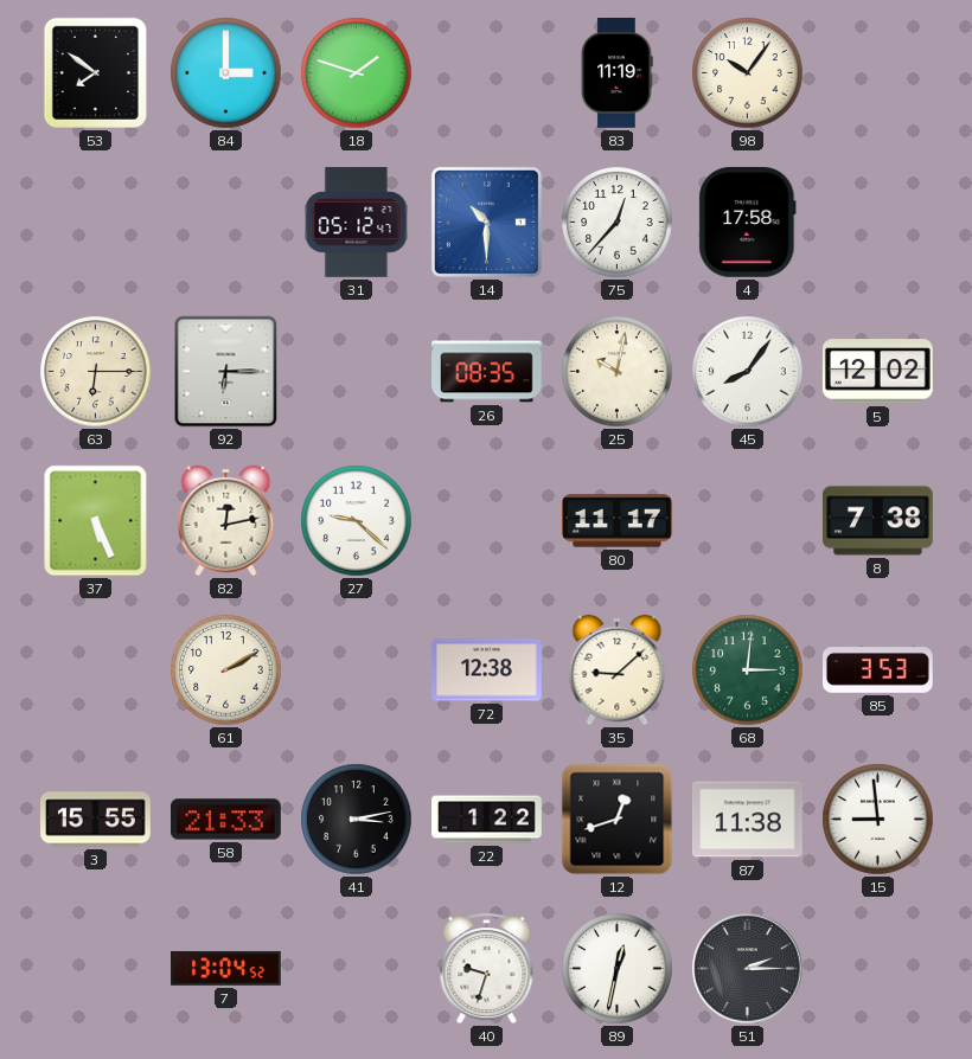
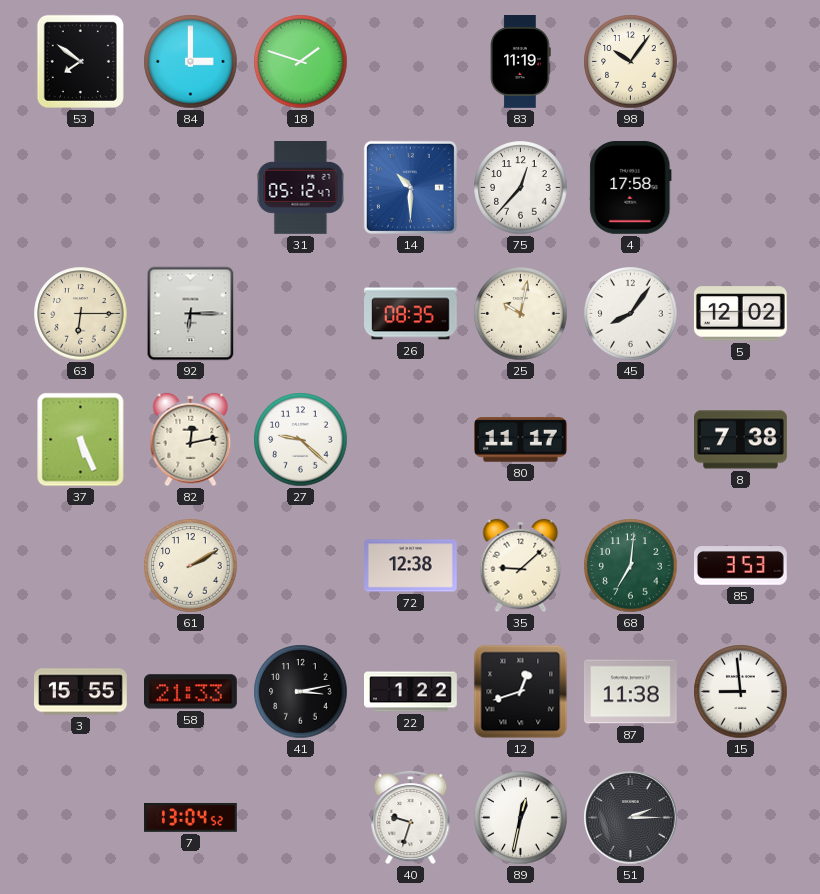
68: 3:01 -> 7:01
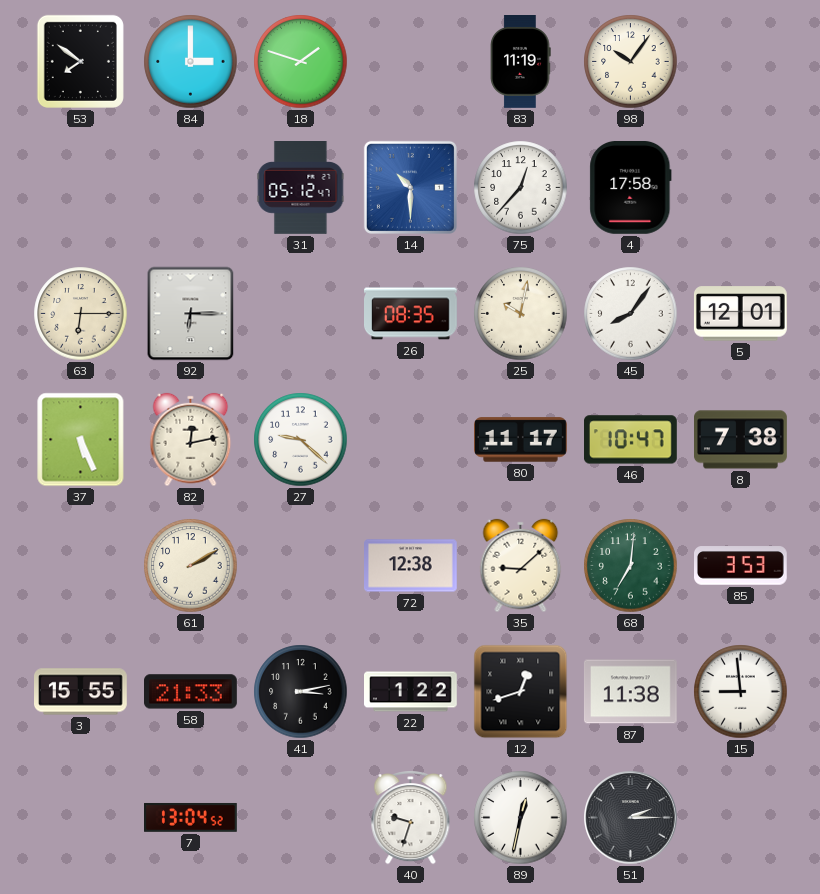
5: 12:02 -> 12:01
46: none -> 10:47
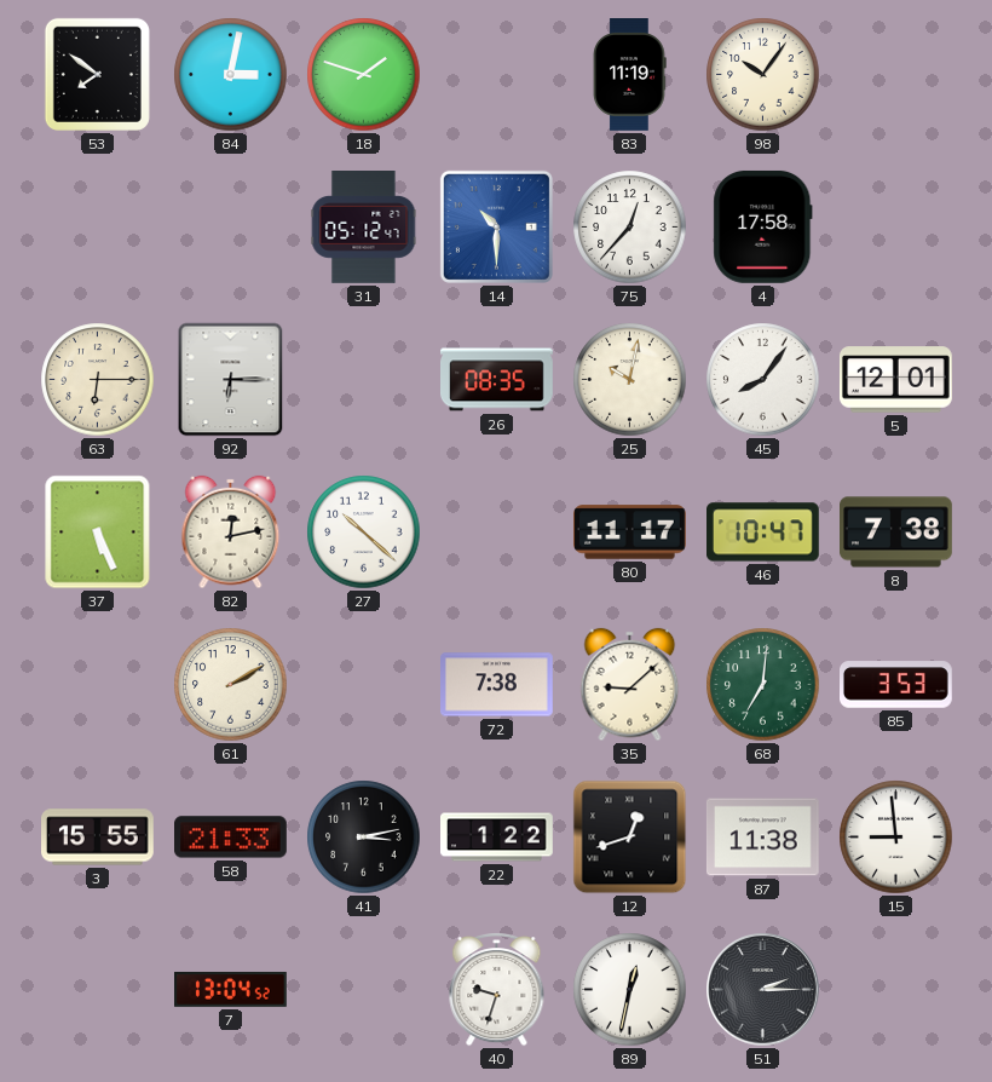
84: 3:00 -> 3:02
27: 9:22 -> 10:22
72: 12:38 -> 7:38
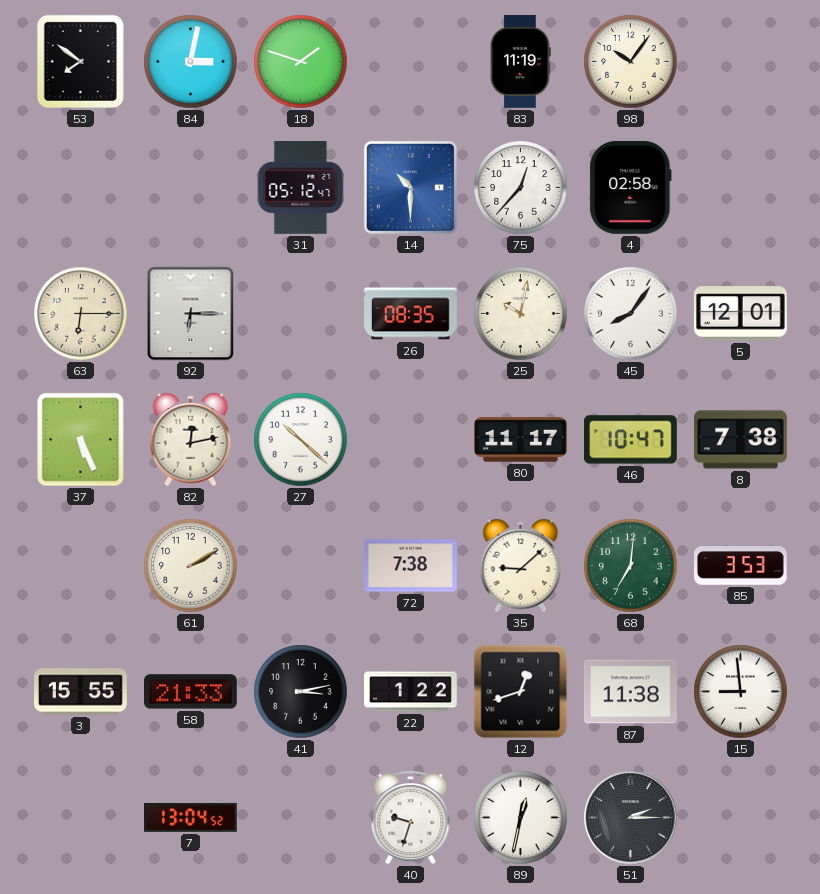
4: 17:58 -> 02:58
